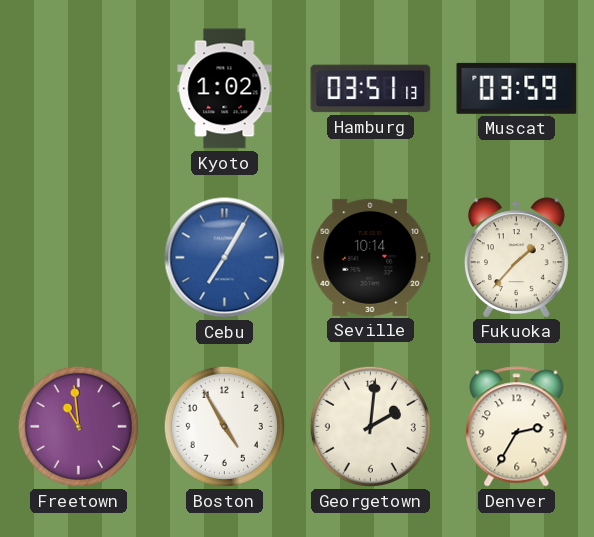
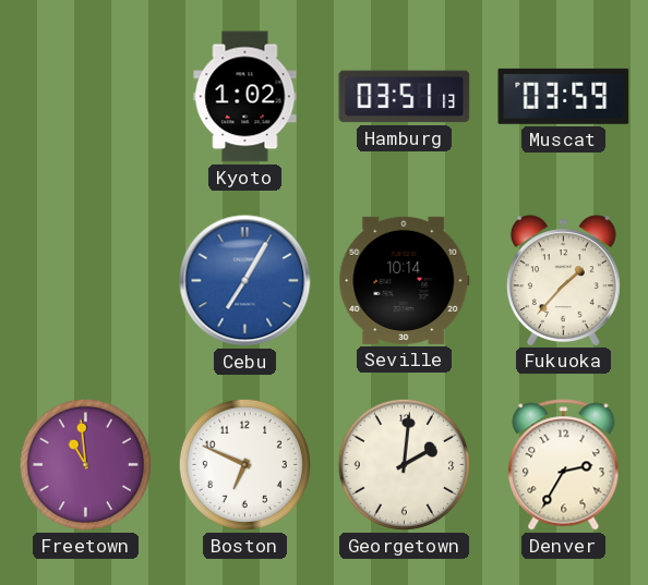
Boston: 4:55 -> 6:49
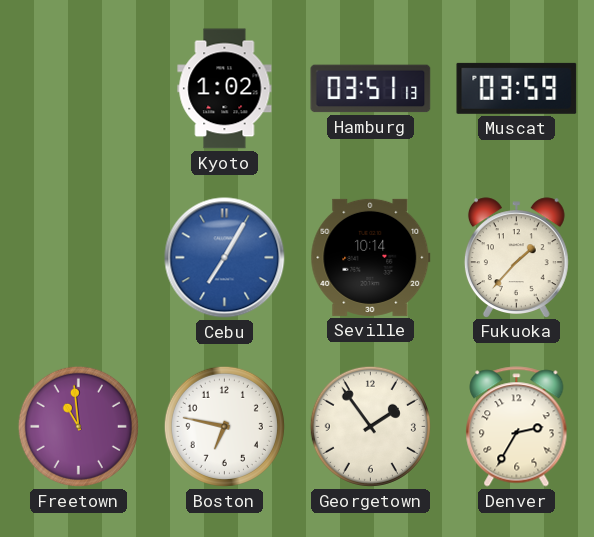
Boston: 6:49 -> 6:47
Georgetown: 2:01 -> 1:54
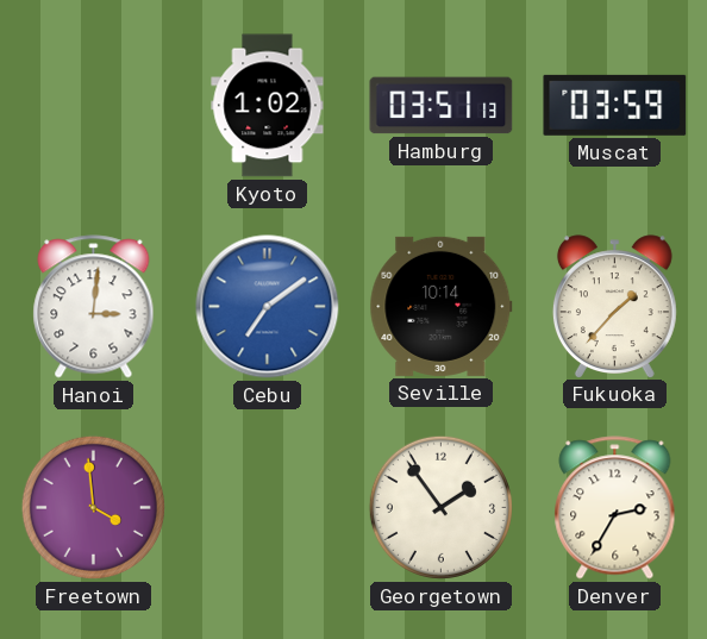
Hanoi: none -> 3:01
Cebu: 7:05 -> 7:09
Freetown: 10:59 -> 3:59
Boston: 6:47 -> none
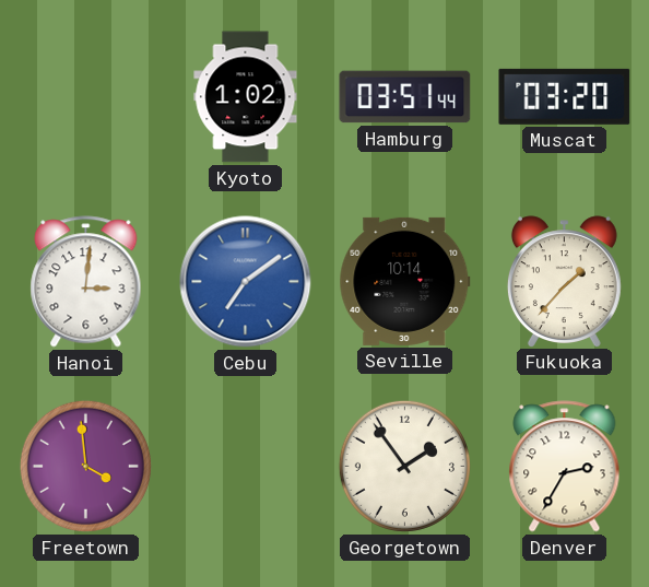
Hamburg: 03:51:13 -> 03:51:44
Muscat: 03:59 -> 03:20
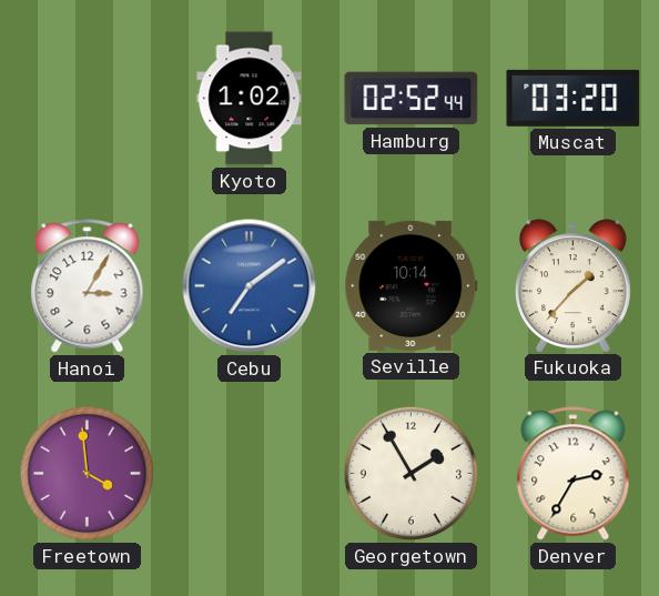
Hamburg: 03:51 -> 02:52
Hanoi: 3:01 -> 3:05
Georgetown: 1:54 -> 1:55
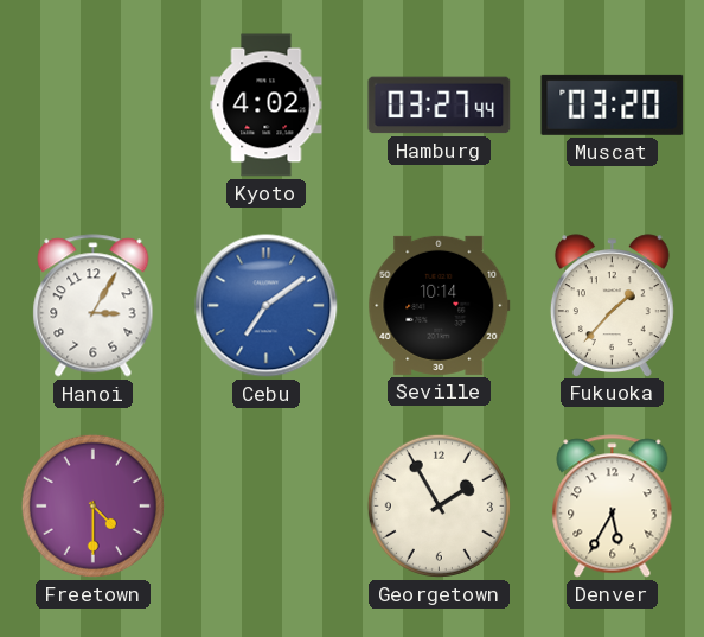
Kyoto: 1:02 -> 4:02
Hamburg: 02:52 -> 03:27
Freetown: 3:59 -> 4:30
Denver: 2:35 -> 5:35
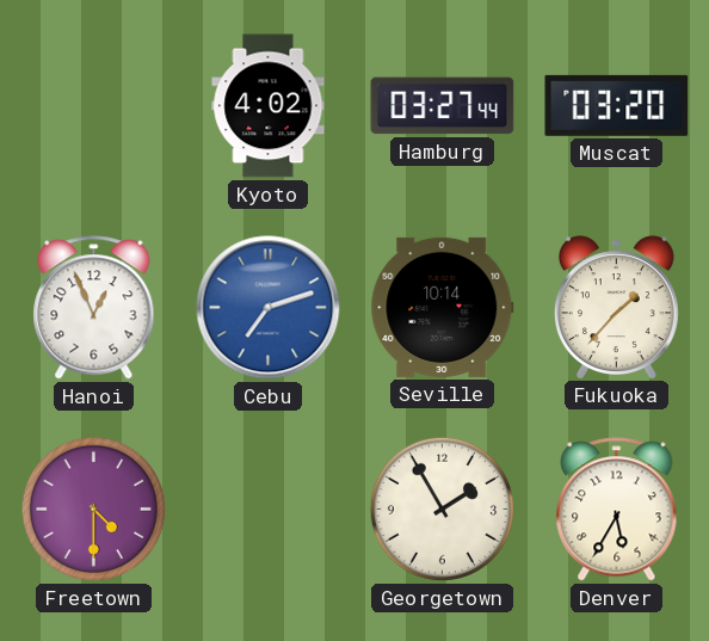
Hanoi: 3:05 -> 12:56
Cebu: 7:09 -> 7:12
